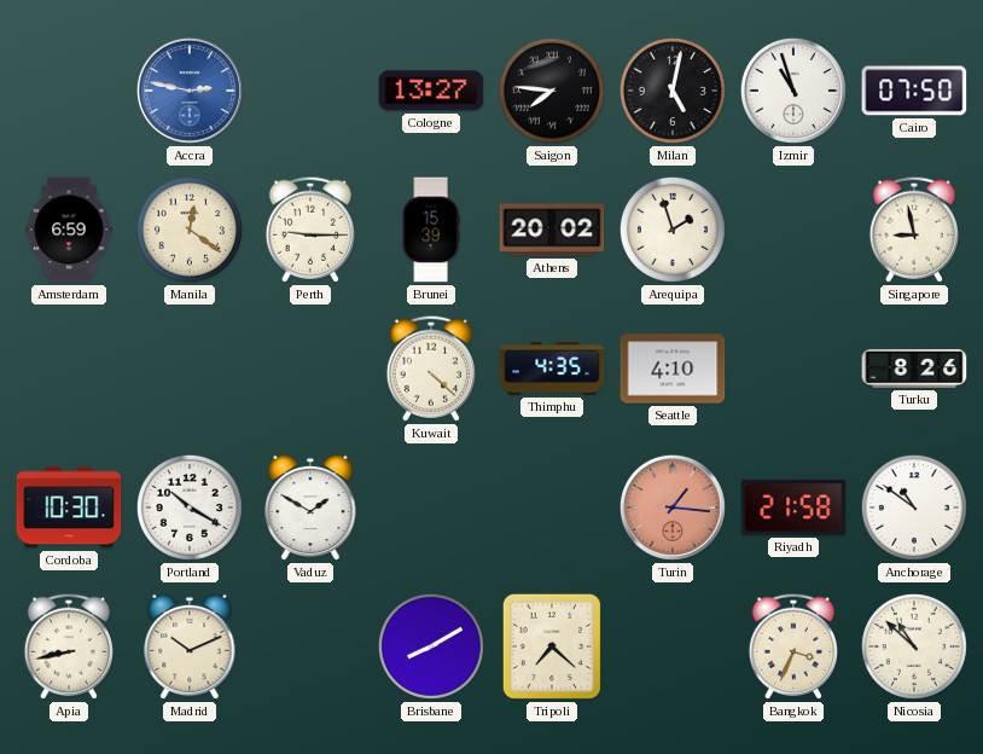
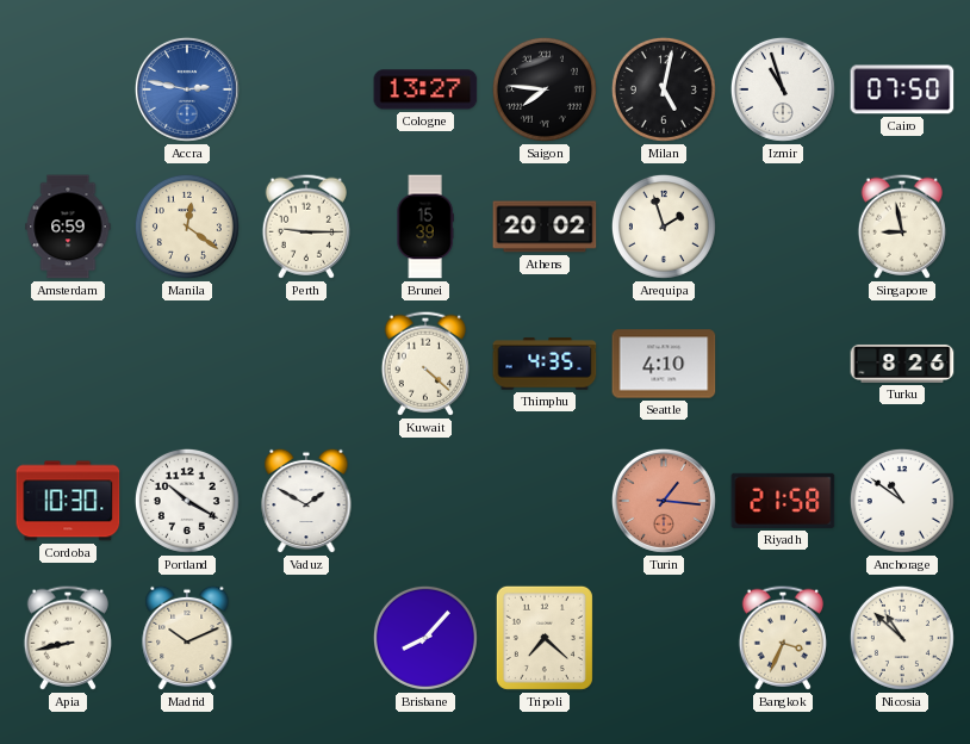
Brisbane: 8:10 -> 8:07
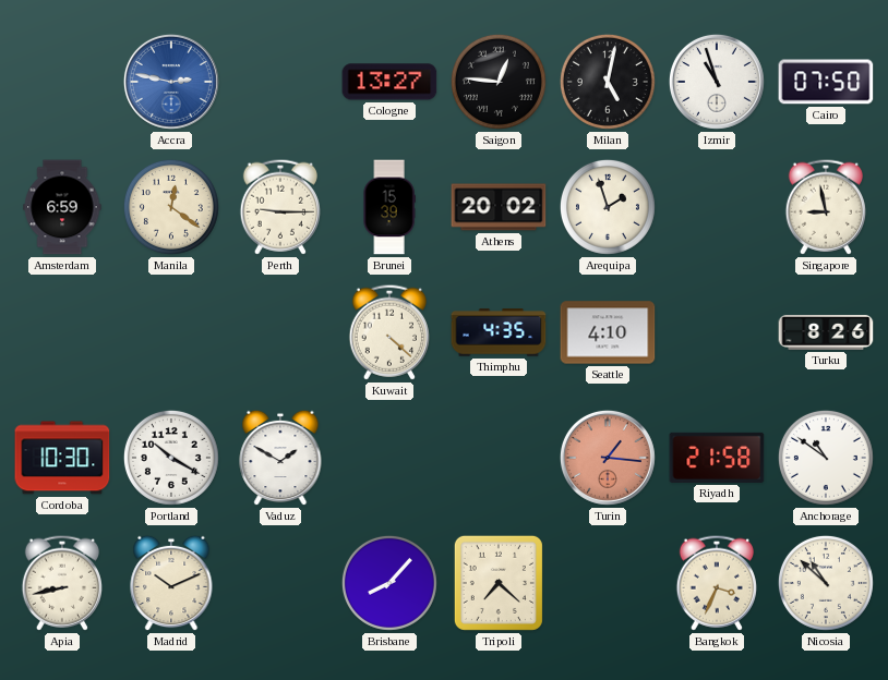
Saigon: 7:46 -> 12:46
